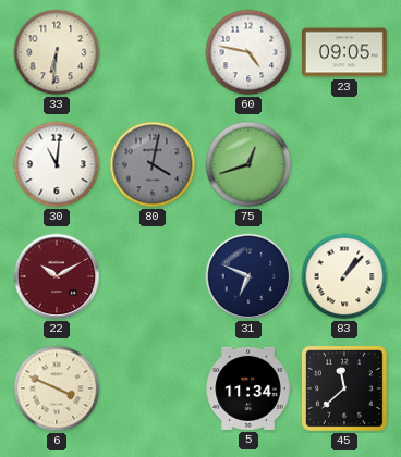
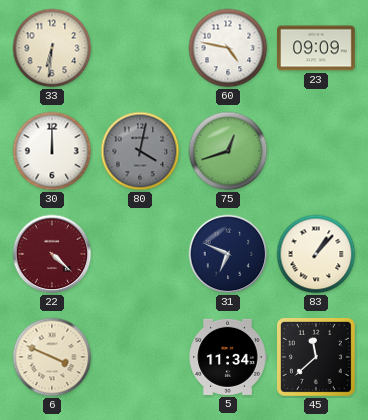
23: 09:05 -> 09:09
30: 11:01 -> 12:00
22: 10:10 -> 4:22
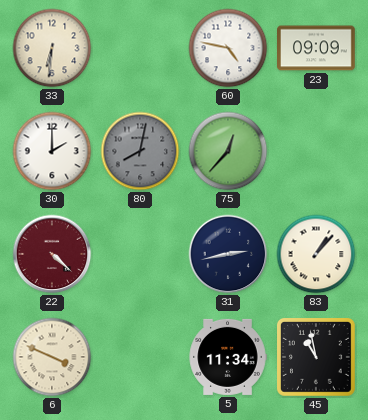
30: 12:00 -> 2:00
80: 4:02 -> 8:02
75: 12:42 -> 12:37
31: 6:49 -> 2:43
45: 11:38 -> 10:58
